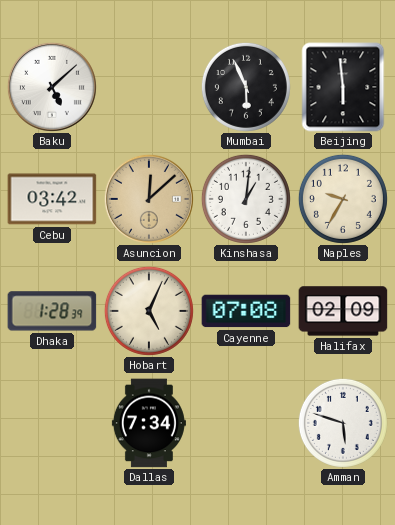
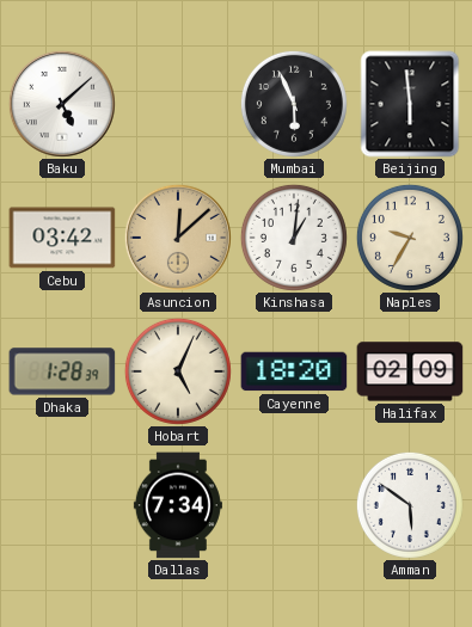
Cayenne: 07:08 -> 18:20
Amman: 5:48 -> 5:51
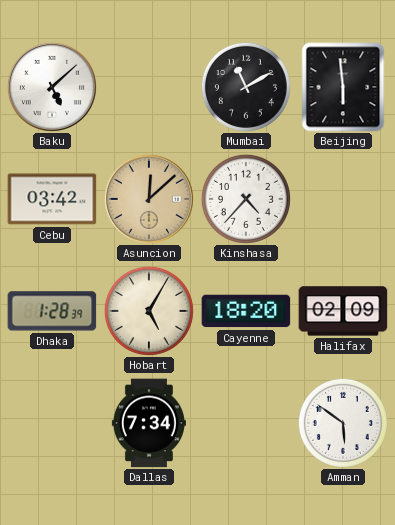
Mumbai: 5:56 -> 11:10
Kinshasa: 1:01 -> 4:37
Naples: 9:35 -> none
Hobart: 5:04 -> 5:05
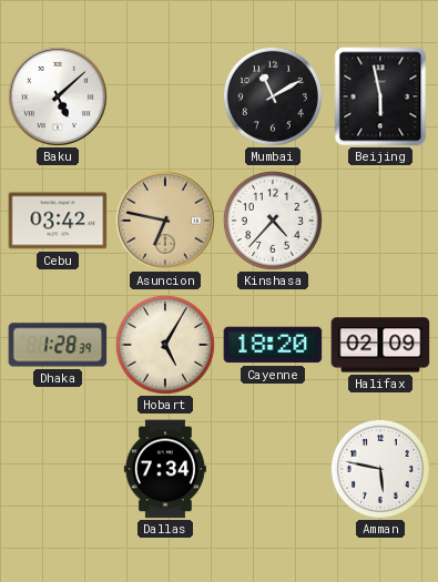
Beijing: 5:59 -> 5:58
Asuncion: 12:08 -> 6:47
Amman: 5:51 -> 5:47
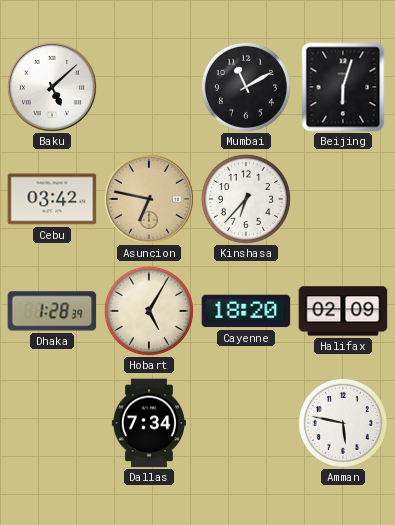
Beijing: 5:58 -> 6:03
Kinshasa: 4:37 -> 6:37
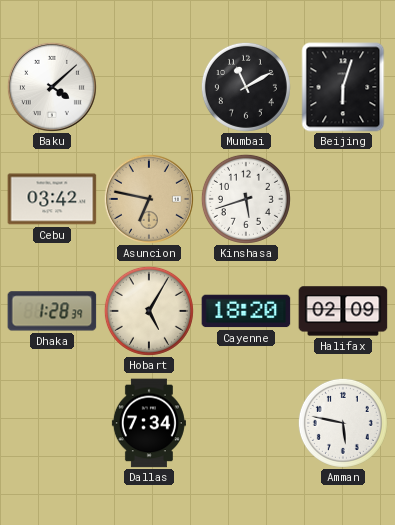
Baku: 5:08 -> 4:08
Kinshasa: 6:37 -> 5:42
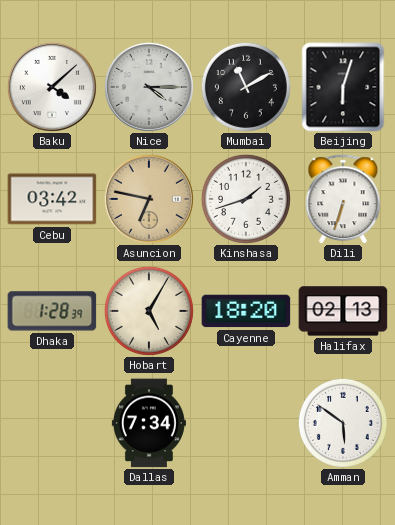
Nice: none -> 4:15
Kinshasa: 5:42 -> 1:42
Dili: none -> 6:33
Halifax: 02:09 -> 02:13
Amman: 5:47 -> 5:51
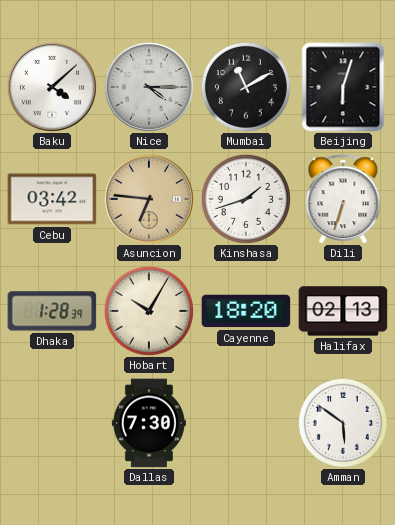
Asuncion: 6:47 -> 6:46
Hobart: 5:05 -> 10:05
Dallas: 7:34 -> 7:30
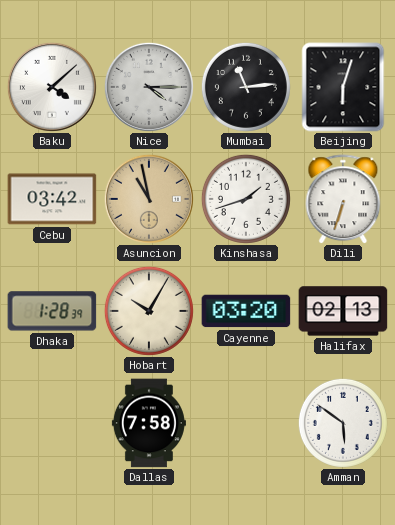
Mumbai: 11:10 -> 11:14
Asuncion: 6:46 -> 10:58
Cayenne: 18:20 -> 03:20
Dallas: 7:30 -> 7:58
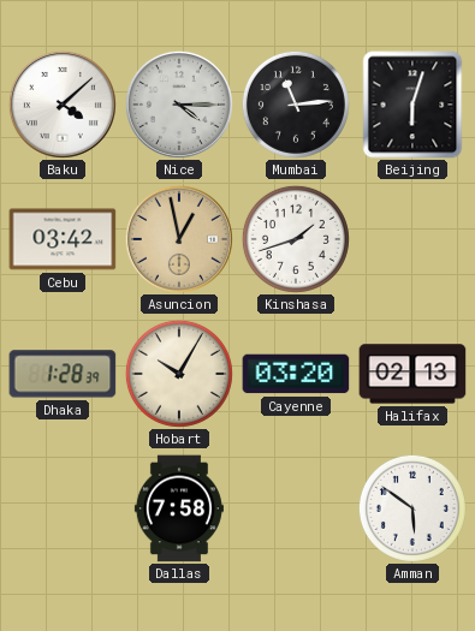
Asuncion: 10:58 -> 12:58
Dili: 6:33 -> none
